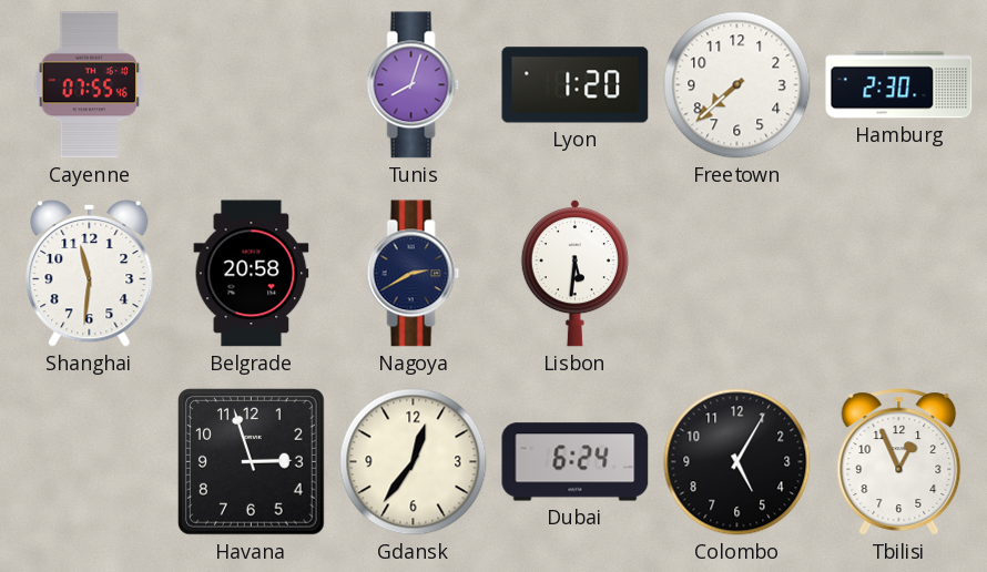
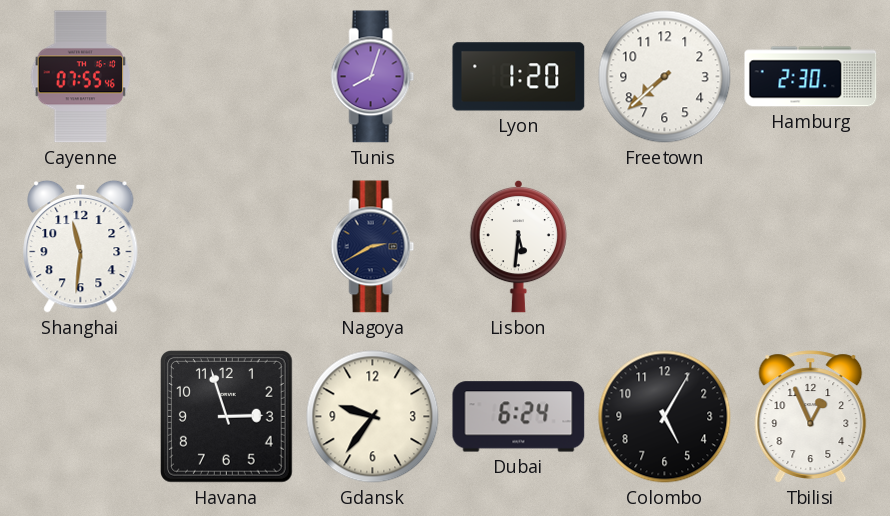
Belgrade: 20:58 -> none
Gdansk: 12:36 -> 9:36
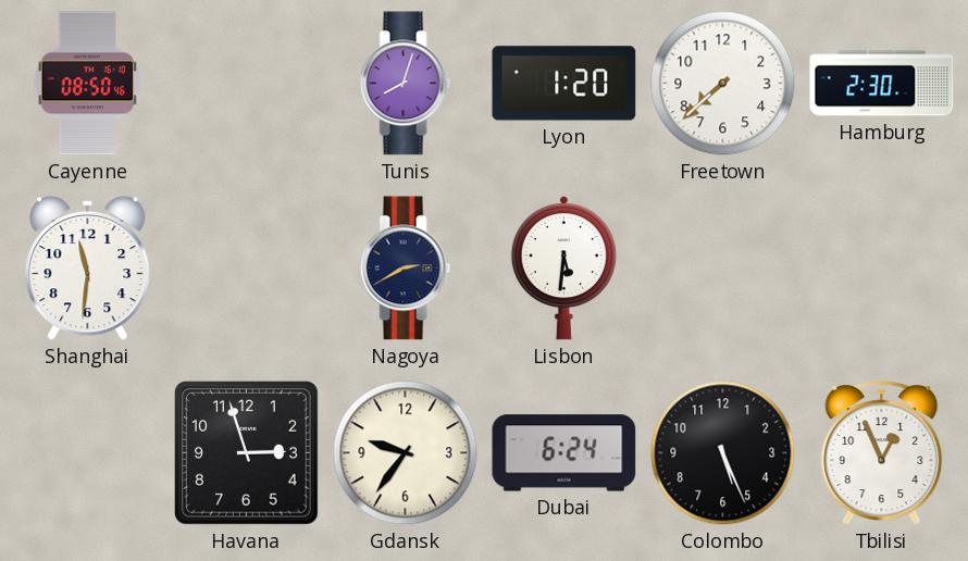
Cayenne: 07:55 -> 08:50
Colombo: 5:05 -> 5:26
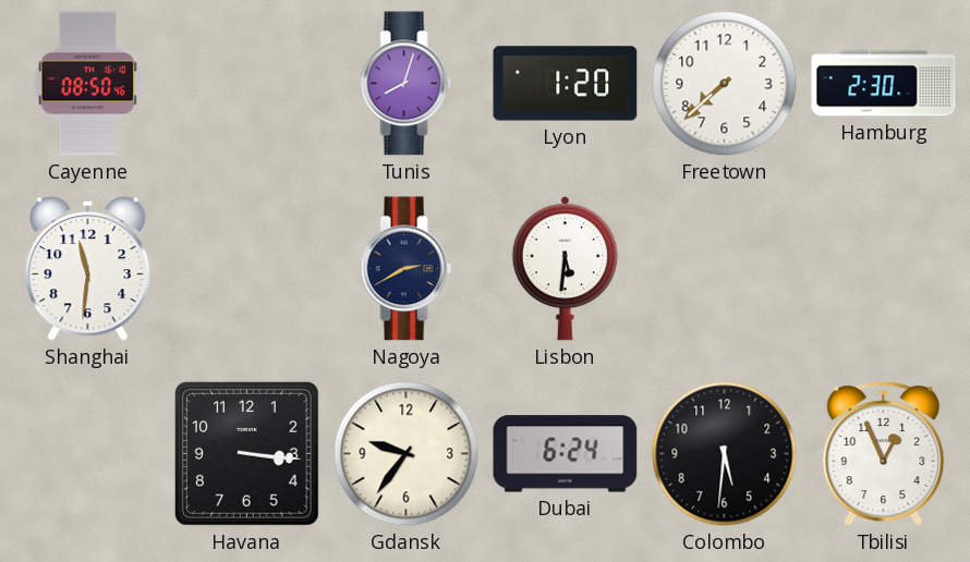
Havana: 2:57 -> 3:16
Colombo: 5:26 -> 5:31
